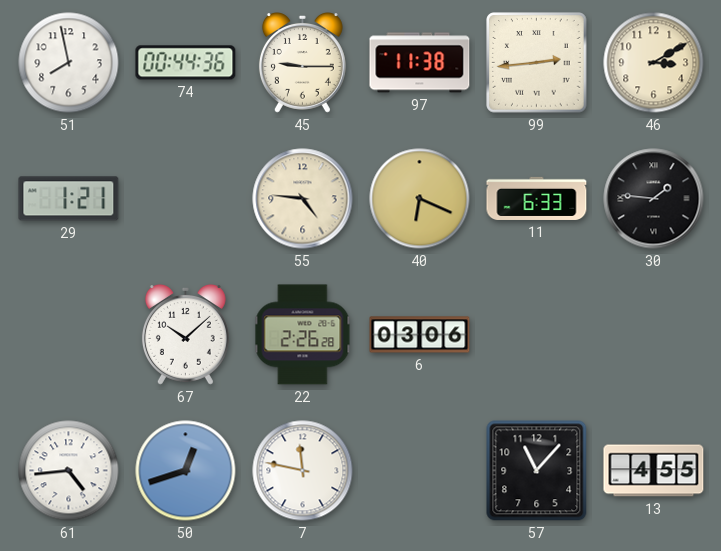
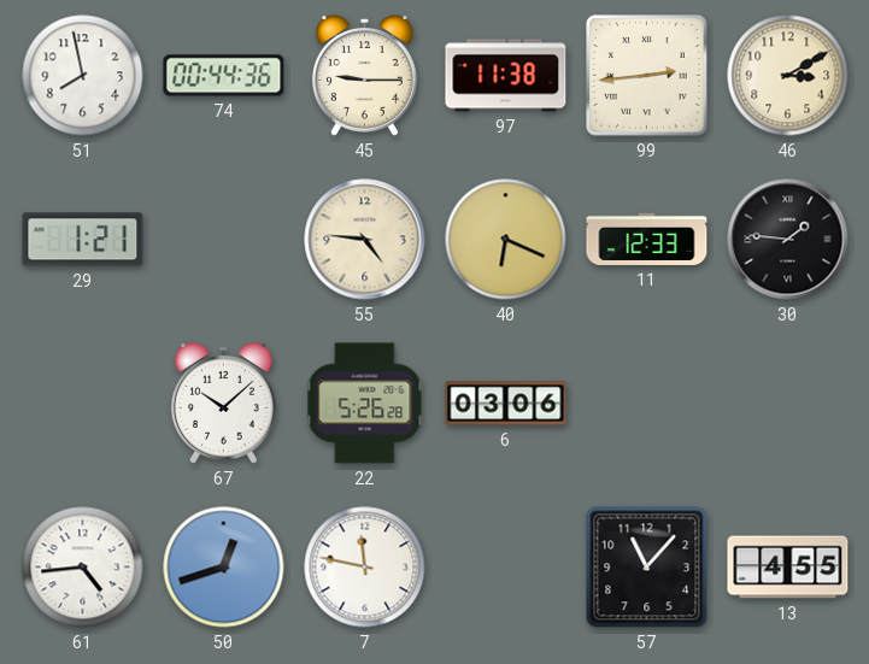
11: 6:33 -> 12:33
22: 2:26 -> 5:26
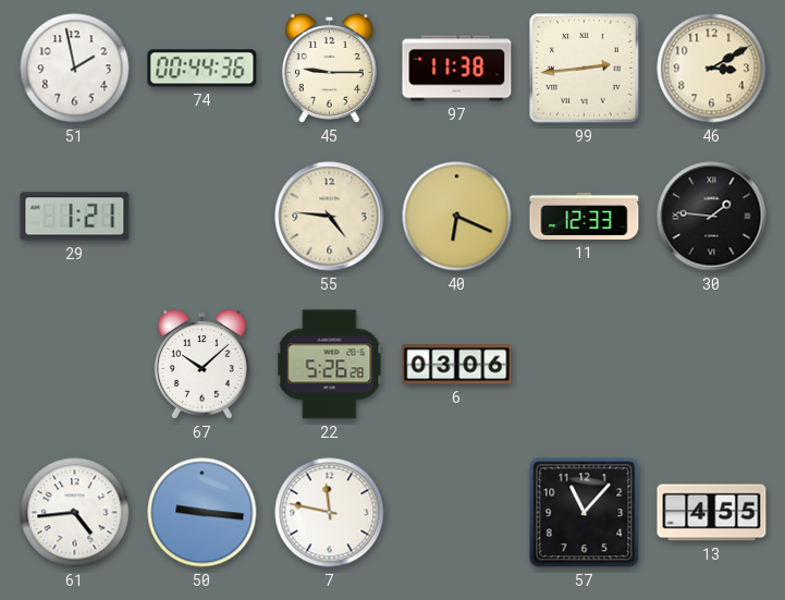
51: 7:58 -> 1:58
50: 12:42 -> 9:16
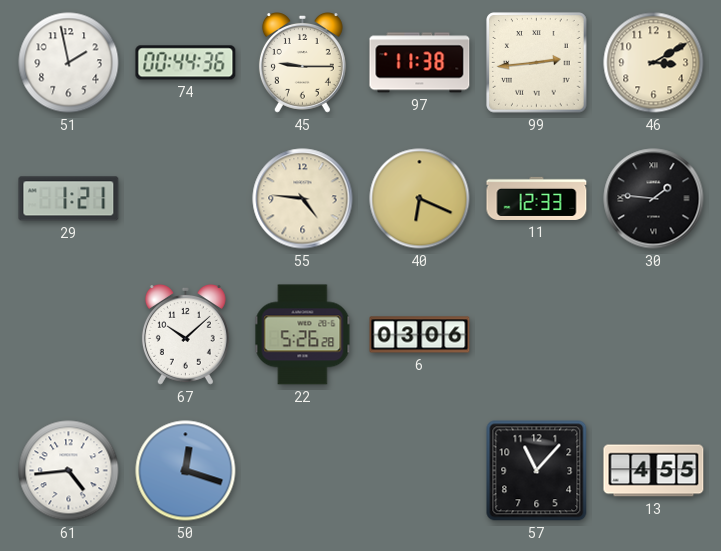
50: 9:16 -> 12:18
7: 11:47 -> none
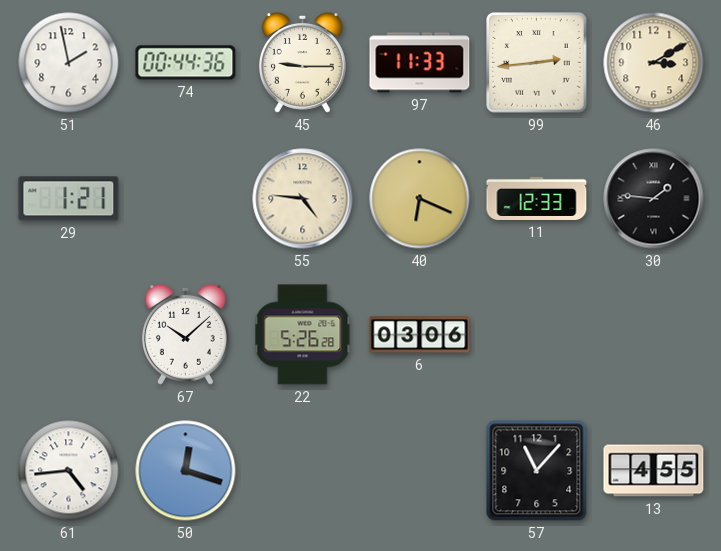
97: 11:38 -> 11:33
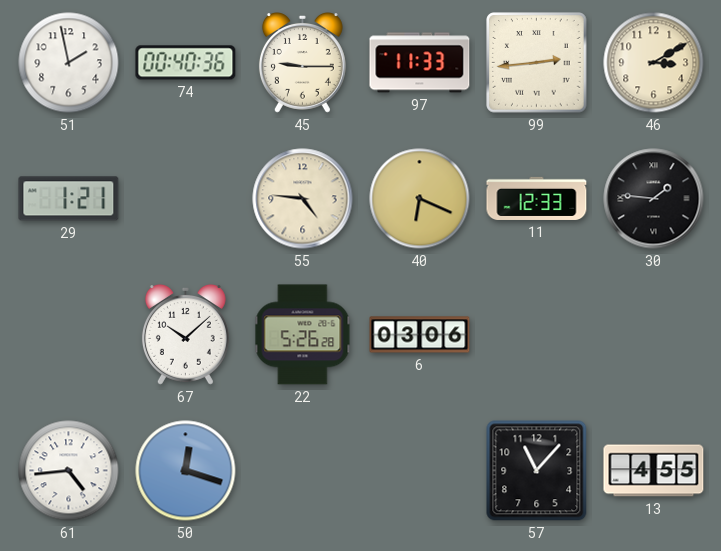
74: 00:44 -> 00:40
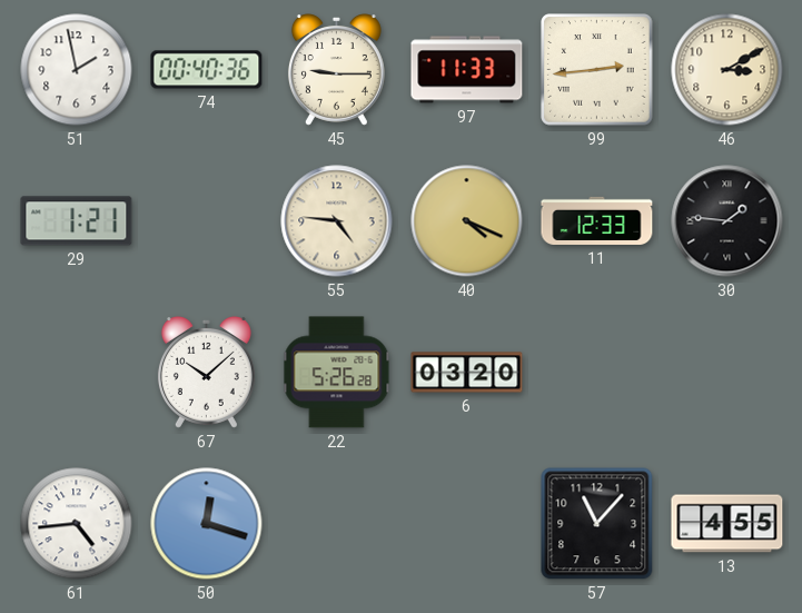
40: 6:19 -> 4:19
6: 03:06 -> 03:20
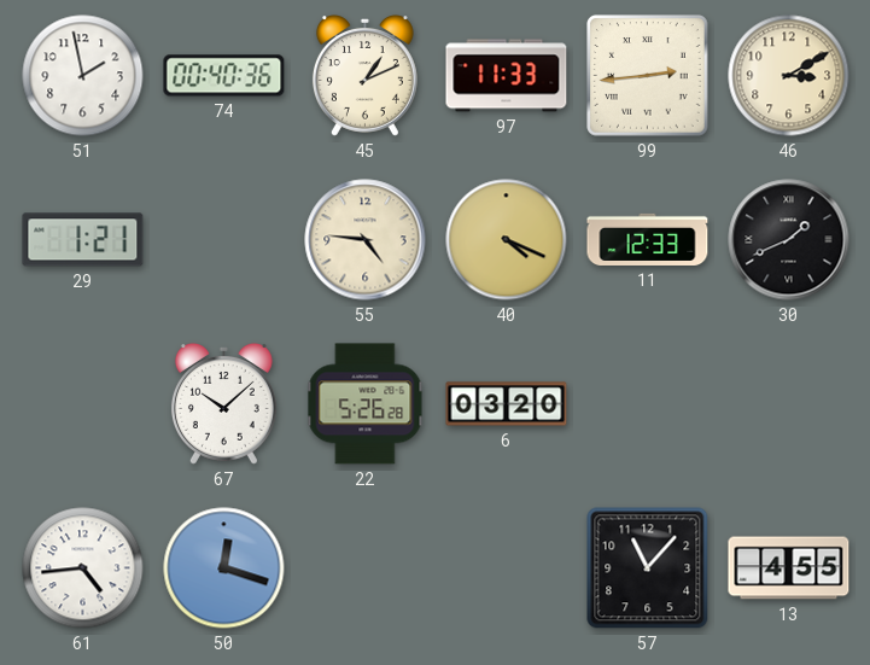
45: 9:15 -> 1:11
30: 1:46 -> 1:41
